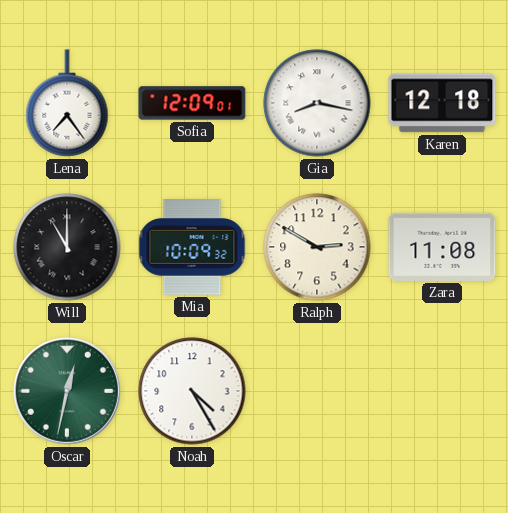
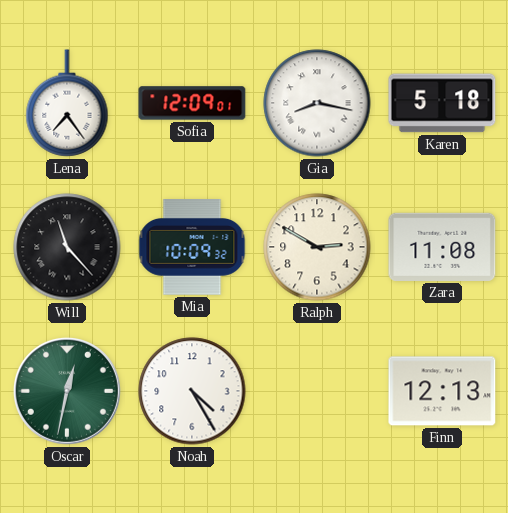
Karen: 12:18 -> 5:18
Will: 11:00 -> 11:23
Finn: none -> 12:13
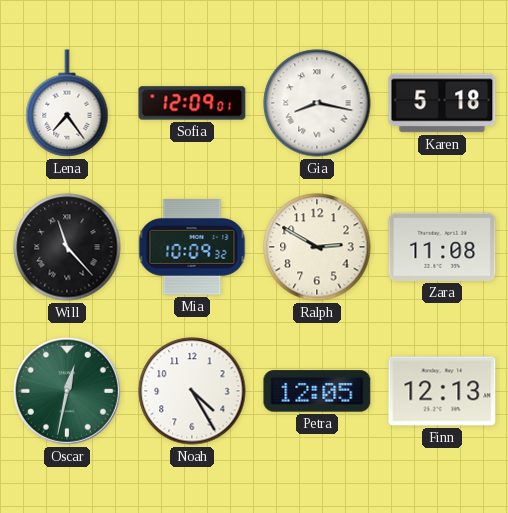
Petra: none -> 12:05
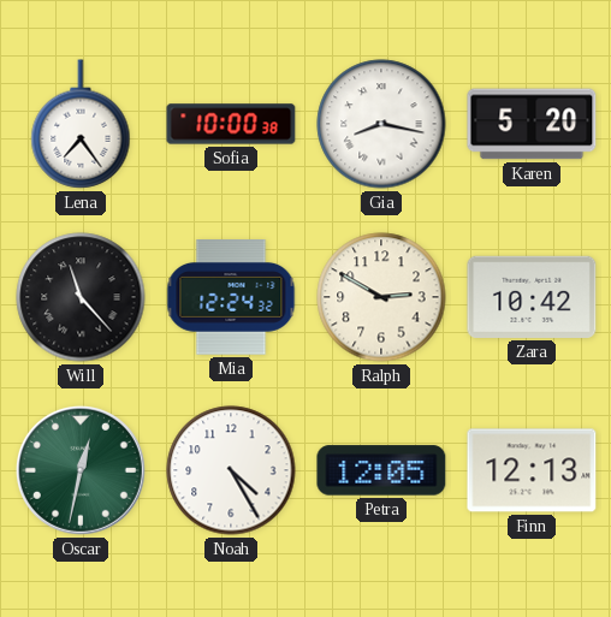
Sofia: 12:09 -> 10:00
Karen: 5:18 -> 5:20
Mia: 10:09 -> 12:24
Zara: 11:08 -> 10:42
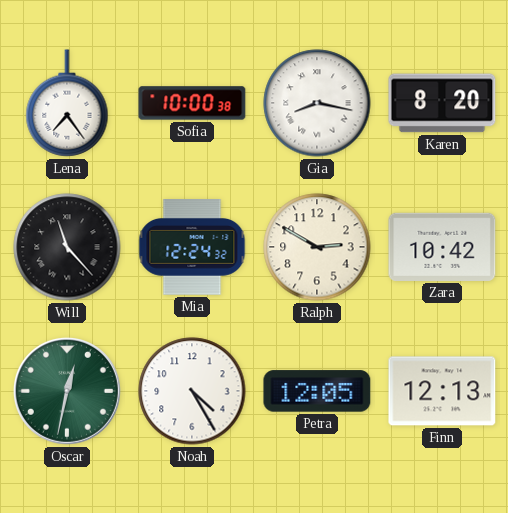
Karen: 5:20 -> 8:20
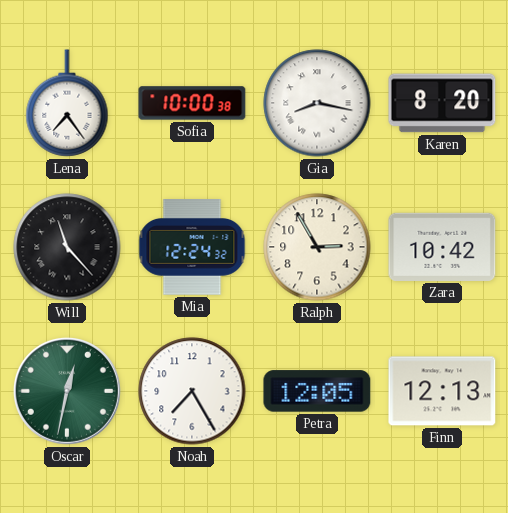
Ralph: 2:50 -> 2:55
Noah: 4:25 -> 7:25
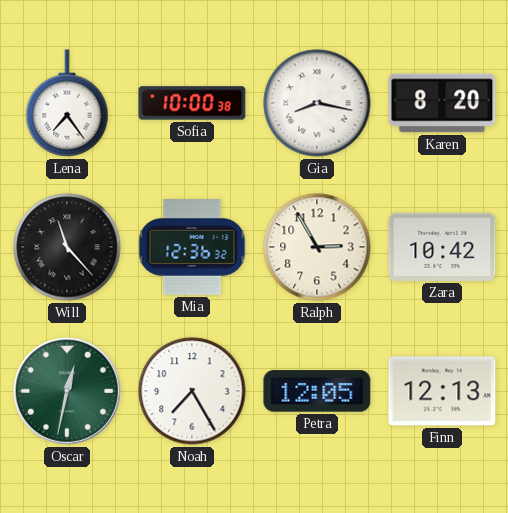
Mia: 12:24 -> 12:36
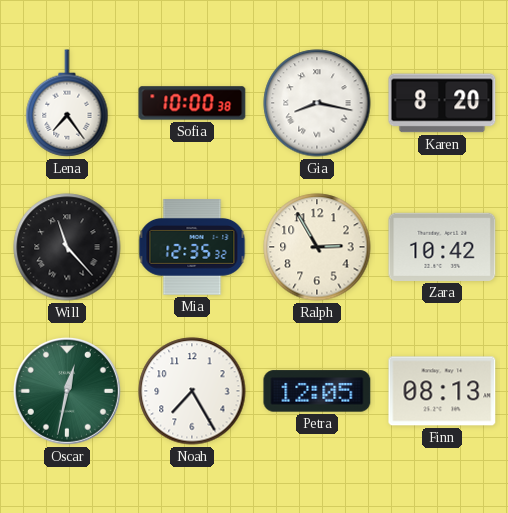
Mia: 12:36 -> 12:35
Finn: 12:13 -> 08:13
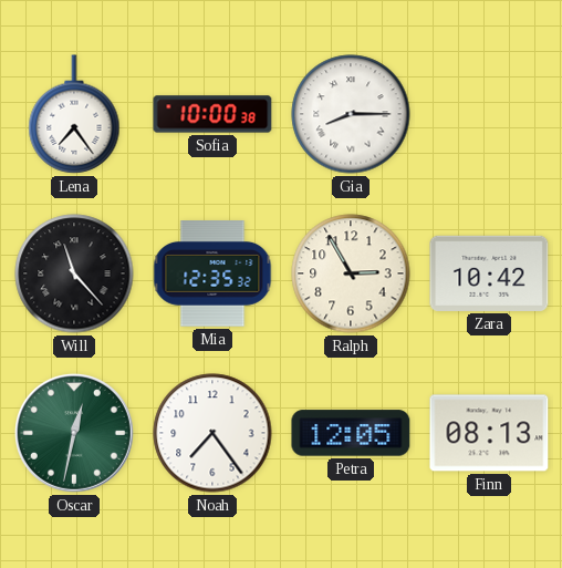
Gia: 8:17 -> 8:15
Karen: 8:20 -> none
Noah: 7:25 -> 7:24
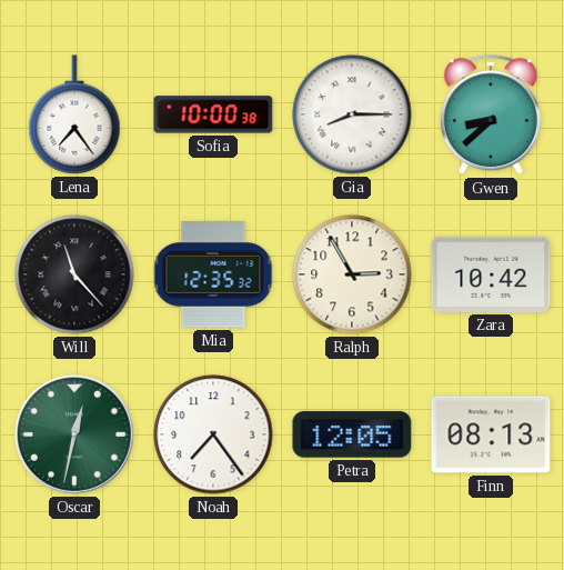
Gwen: none -> 8:38
